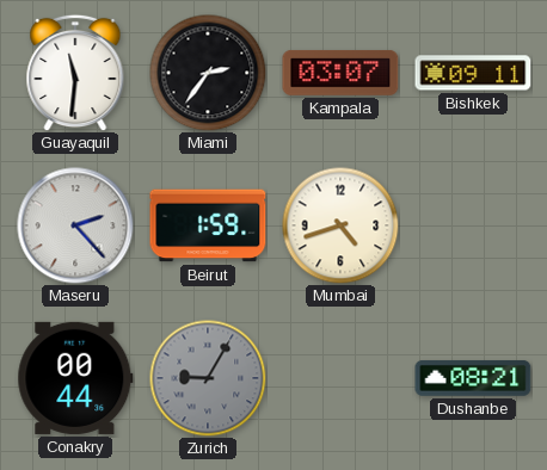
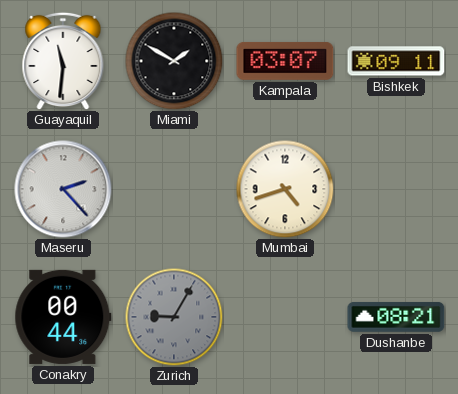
Miami: 2:36 -> 1:50
Beirut: 1:59 -> none
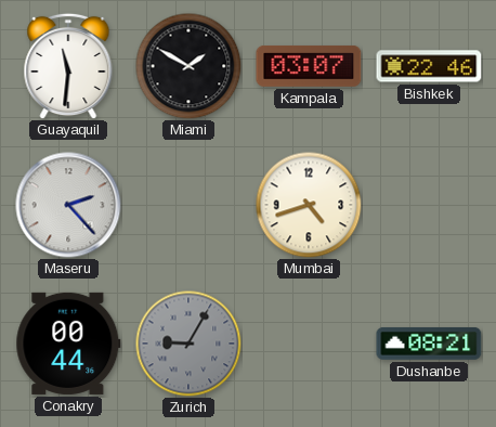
Bishkek: 09:11 -> 22:46
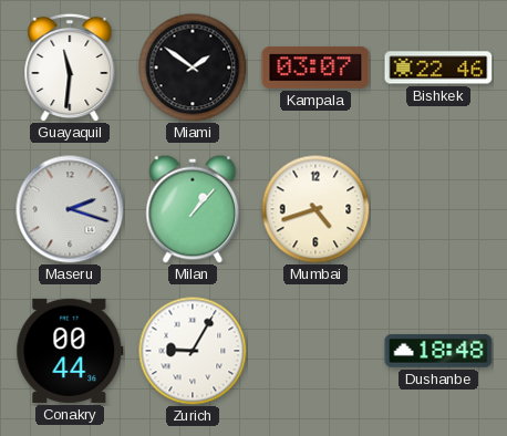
Miami: 1:50 -> 1:51
Maseru: 2:23 -> 2:18
Milan: none -> 1:07
Zurich dial: grey -> white
Dushanbe: 08:21 -> 18:48
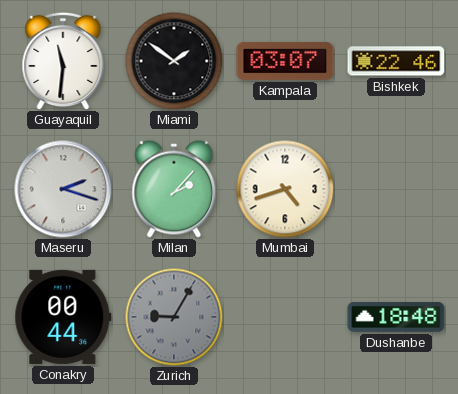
Milan: 1:07 -> 2:07
Zurich dial: white -> grey
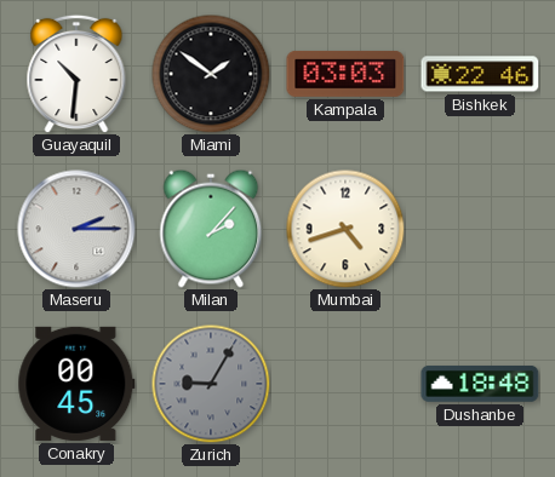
Guayaquil: 11:31 -> 10:31
Kampala: 03:07 -> 03:03
Maseru: 2:18 -> 2:15
Conakry: 00:44 -> 00:45
